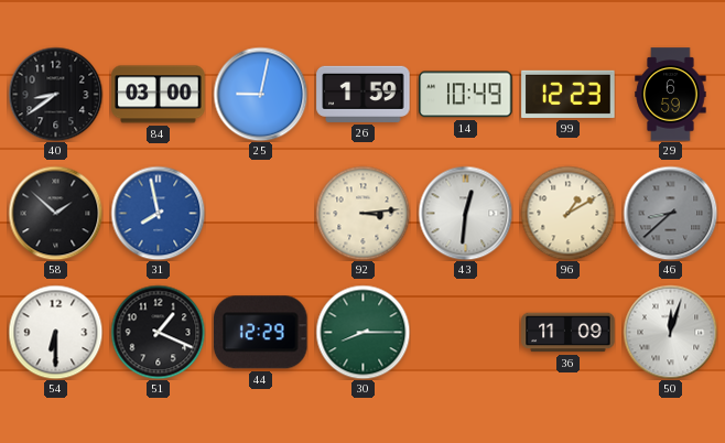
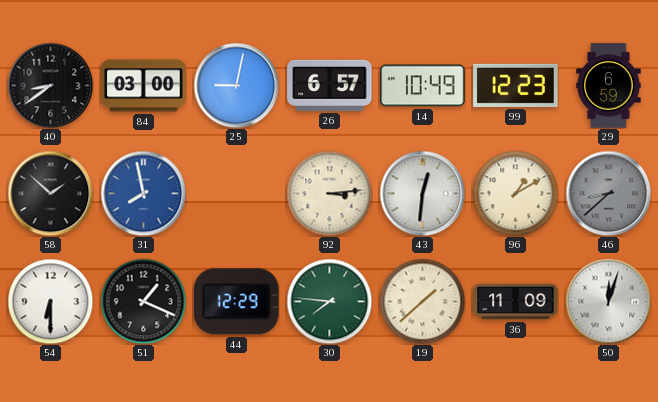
26: 1:59 -> 6:57
30: 8:15 -> 7:46
19: none -> 1:38
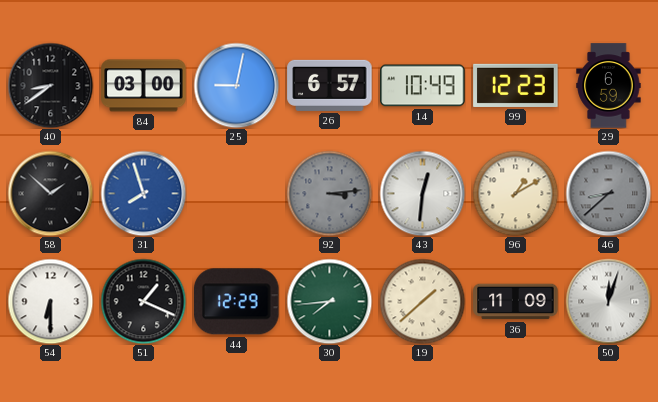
31: 7:58 -> 7:57
92 dial: cream -> grey
30: 7:46 -> 7:44
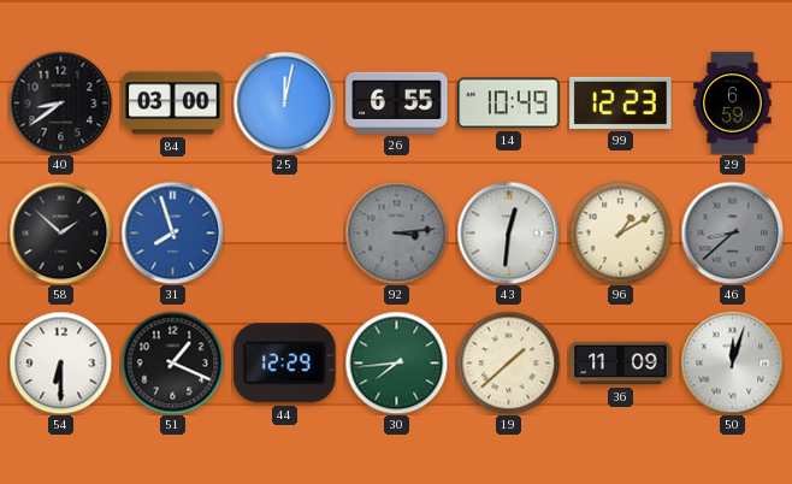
25: 9:02 -> 12:02
26: 6:57 -> 6:55
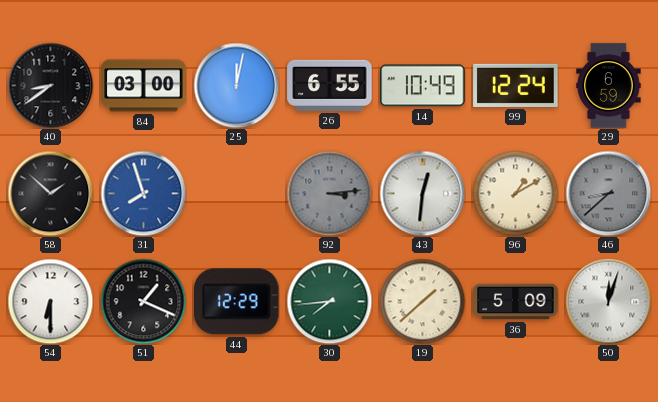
99: 12:23 -> 12:24
36: 11:09 -> 5:09
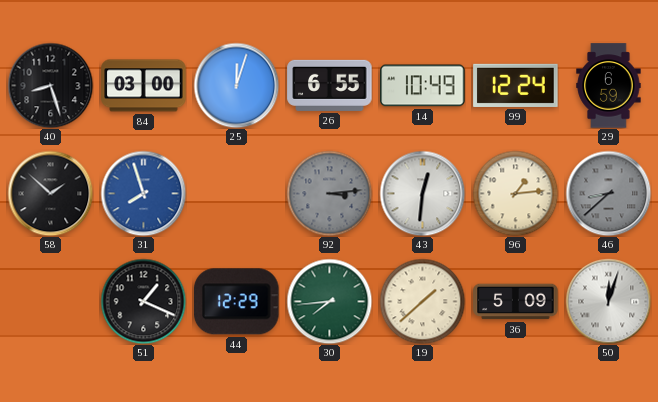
40: 8:39 -> 8:27
25: 12:02 -> 12:03
96: 1:10 -> 1:14
54: 6:30 -> none
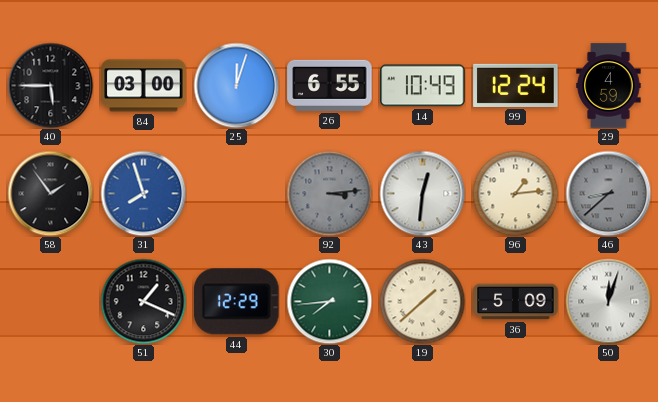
40: 8:27 -> 5:45
29: 6:59 -> 4:59
58: 1:52 -> 1:54
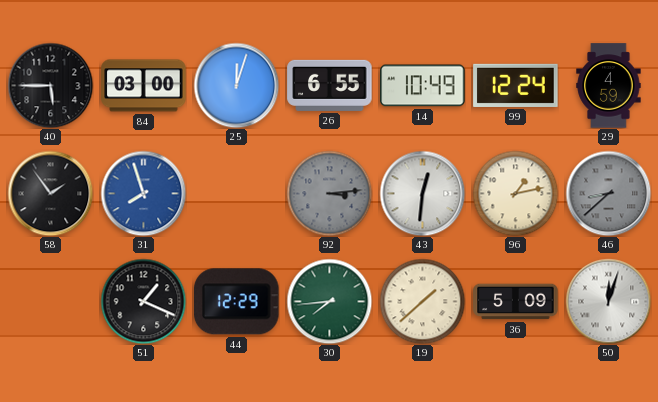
96: 1:14 -> 1:13
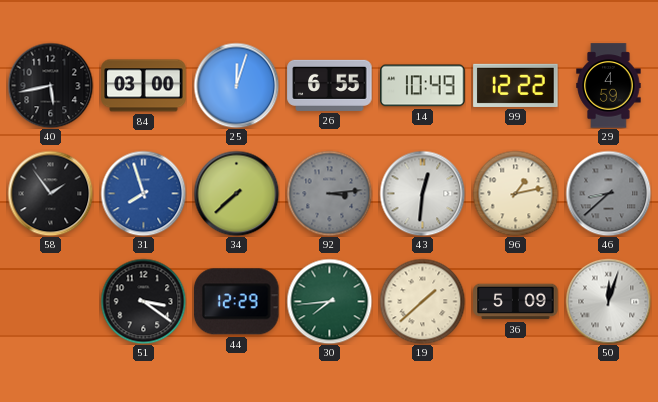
40: 5:45 -> 5:43
99: 12:24 -> 12:22
34: none -> 7:38
51: 1:19 -> 3:21
